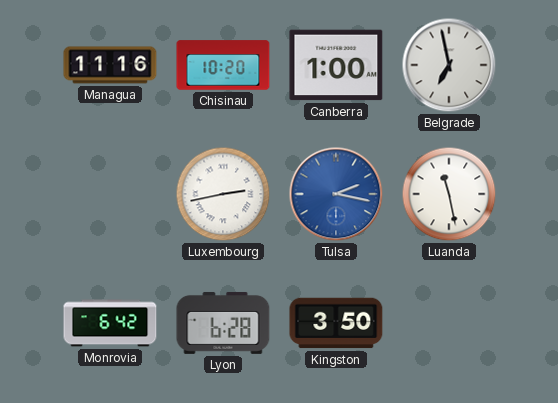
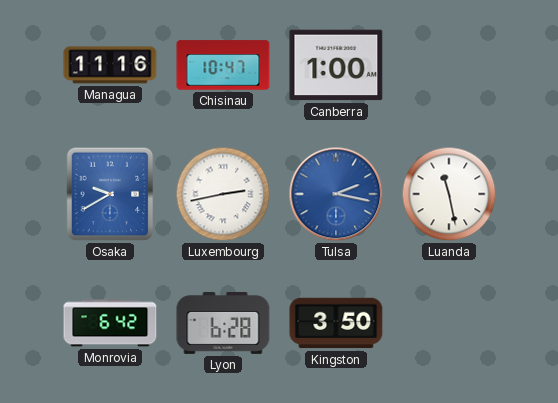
Chisinau: 10:20 -> 10:47
Belgrade: 6:58 -> none
Osaka: none -> 9:40
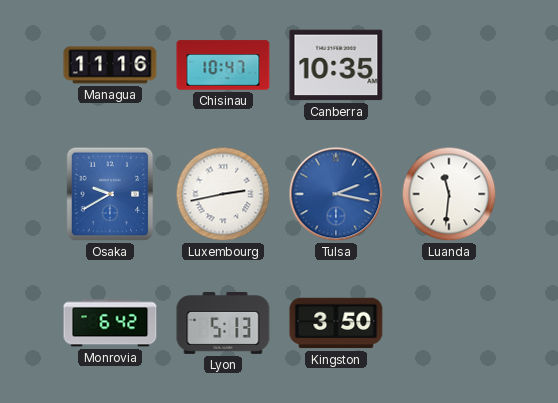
Canberra: 1:00 -> 10:35
Luanda: 11:28 -> 11:31
Lyon: 6:28 -> 5:13
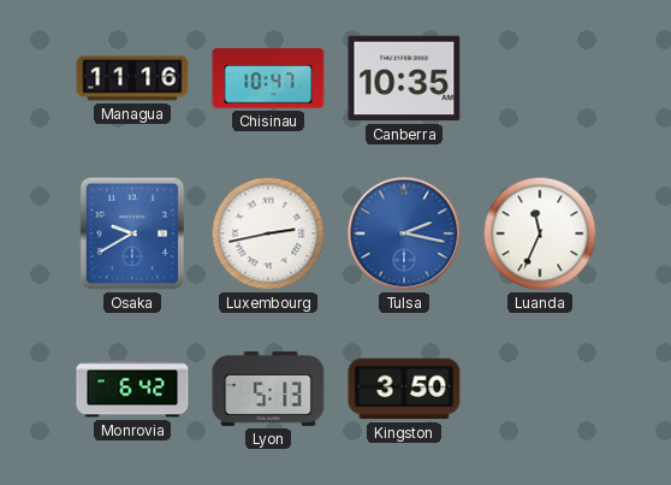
Luanda: 11:31 -> 11:34
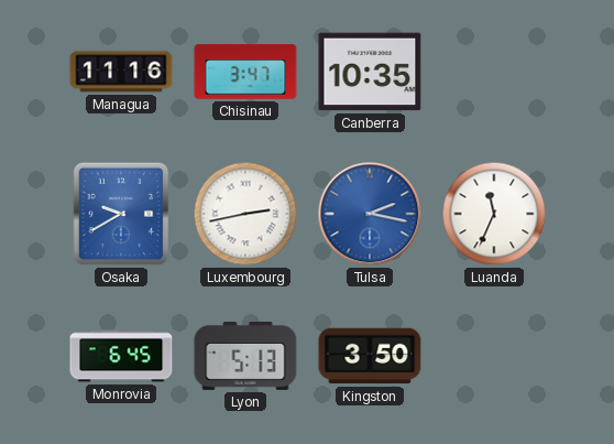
Chisinau: 10:47 -> 3:47
Monrovia: 6:42 -> 6:45
